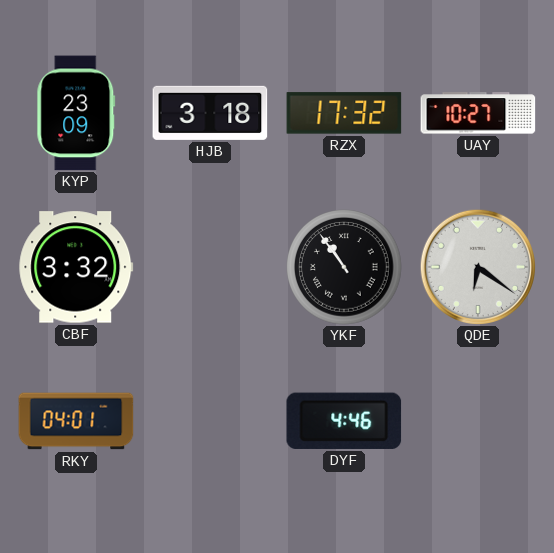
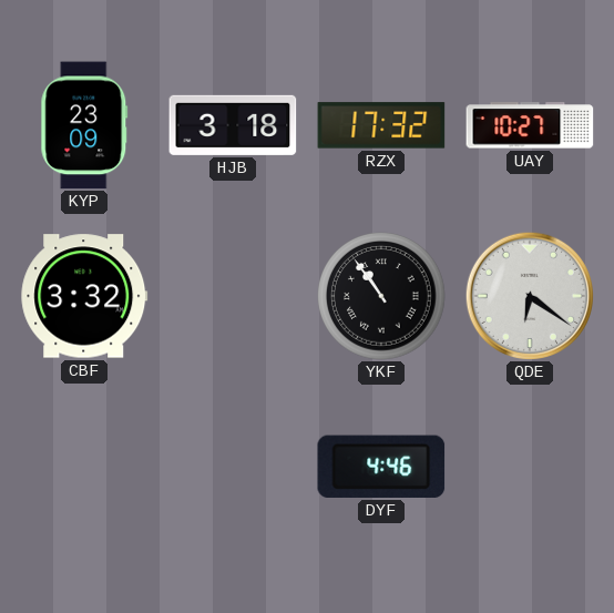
RKY: 04:01 -> none
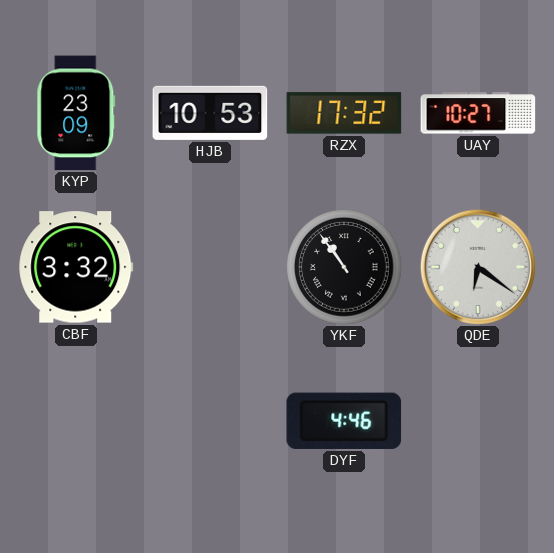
HJB: 3:18 -> 10:53
